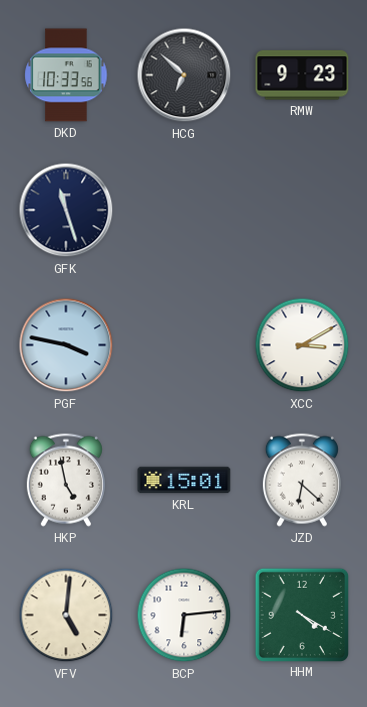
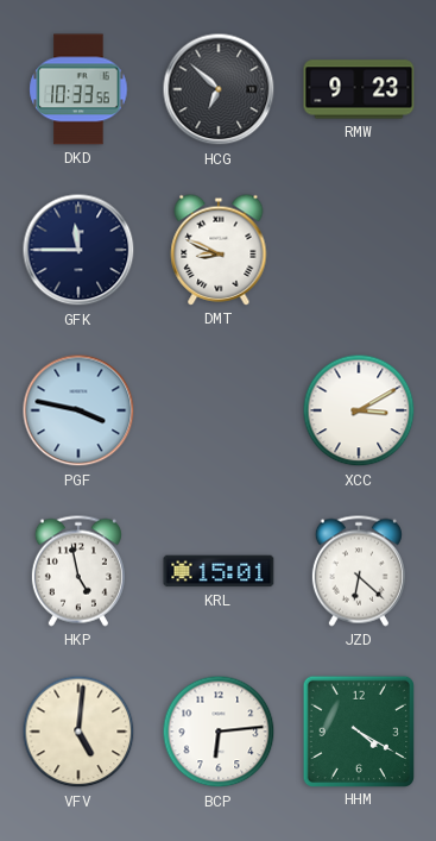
GFK: 11:27 -> 11:45
DMT: none -> 8:49
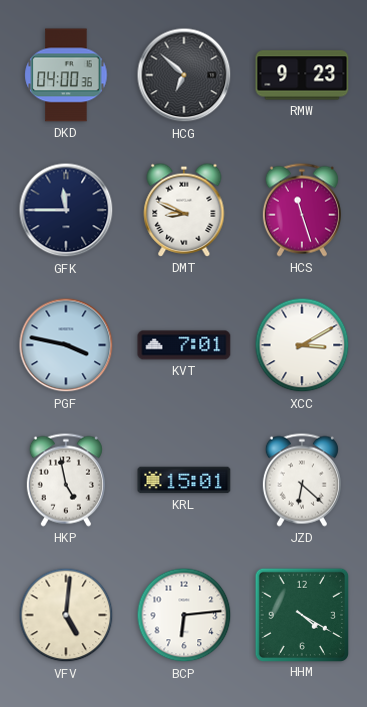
DKD: 10:33 -> 04:00
HCS: none -> 11:27
KVT: none -> 7:01
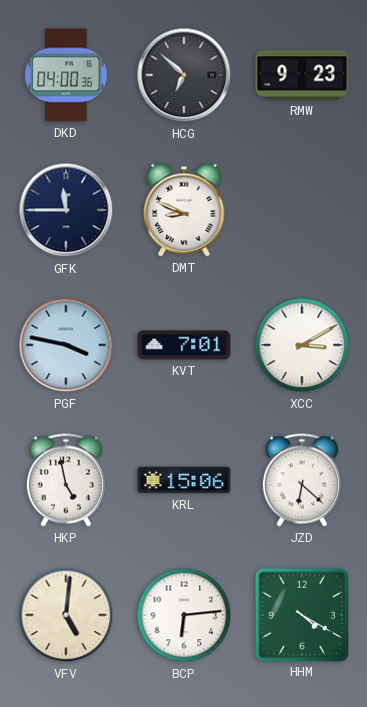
HCS: 11:27 -> none
KRL: 15:01 -> 15:06
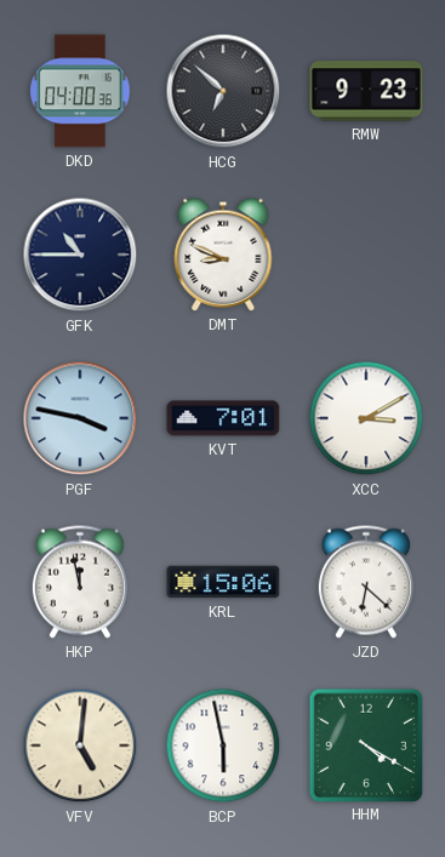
GFK: 11:45 -> 10:45
HKP: 4:58 -> 11:58
BCP: 6:14 -> 5:58
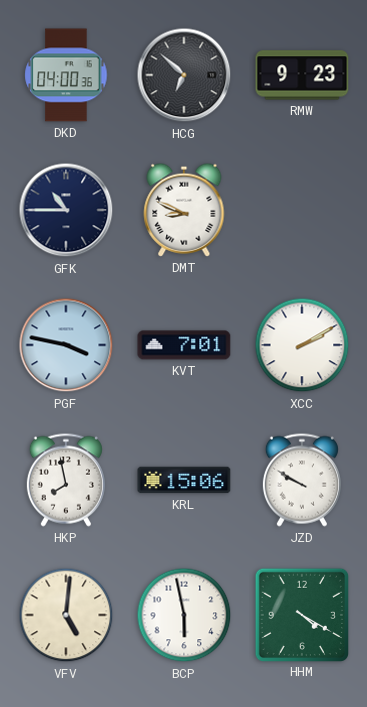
XCC: 3:10 -> 2:10
HKP: 11:58 -> 7:58
JZD: 6:22 -> 9:50
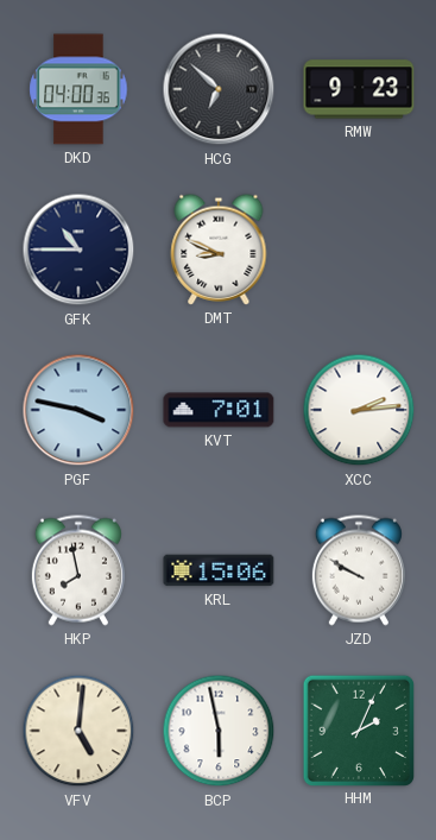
XCC: 2:10 -> 2:14
HHM: 4:20 -> 2:04
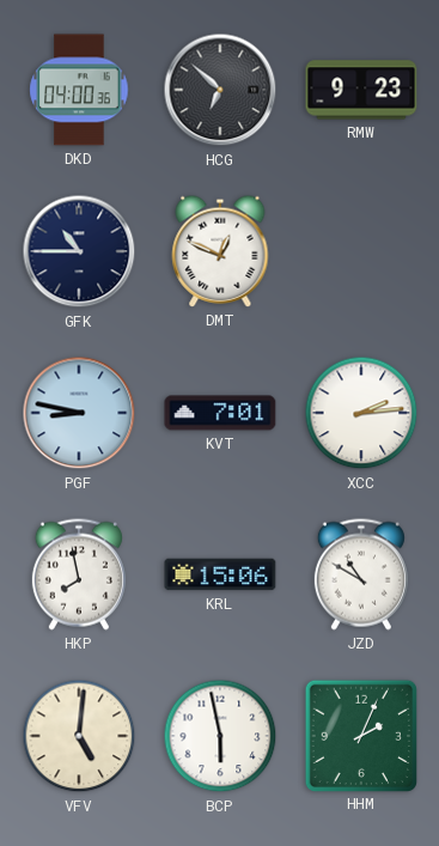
DMT: 8:49 -> 12:49
PGF: 3:47 -> 8:47
JZD: 9:50 -> 10:50
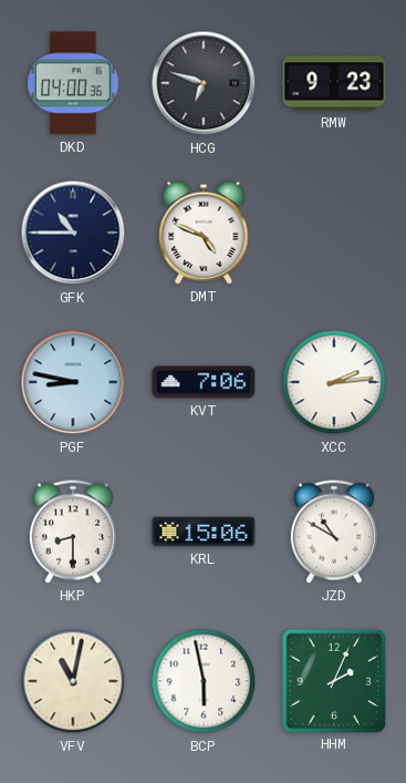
HCG: 6:52 -> 6:48
DMT: 12:49 -> 4:49
KVT: 7:01 -> 7:06
HKP: 7:58 -> 8:30
VFV: 5:01 -> 11:02
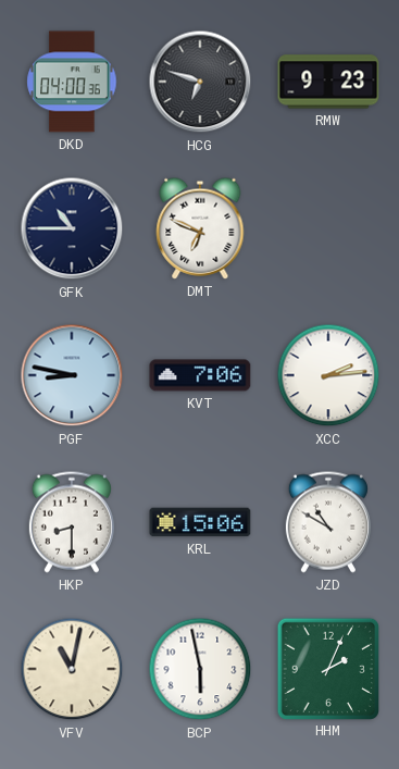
DMT: 4:49 -> 6:49
